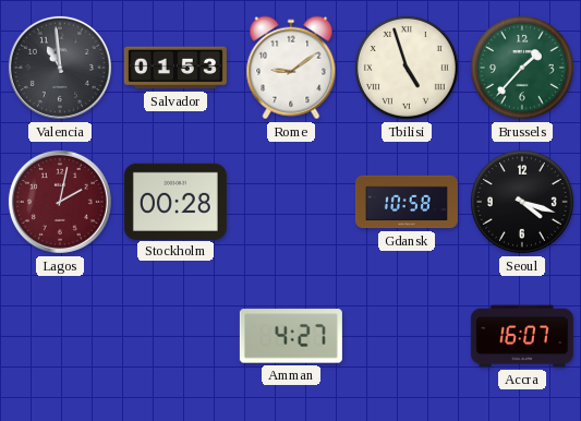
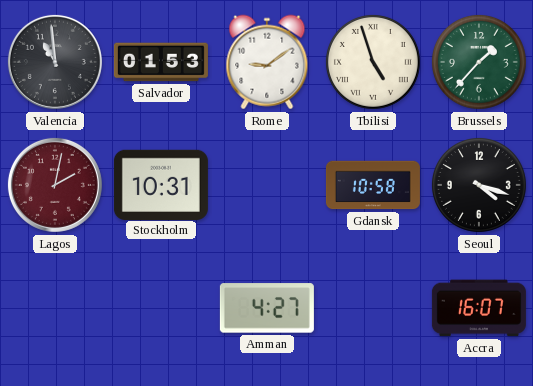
Stockholm: 00:28 -> 10:31
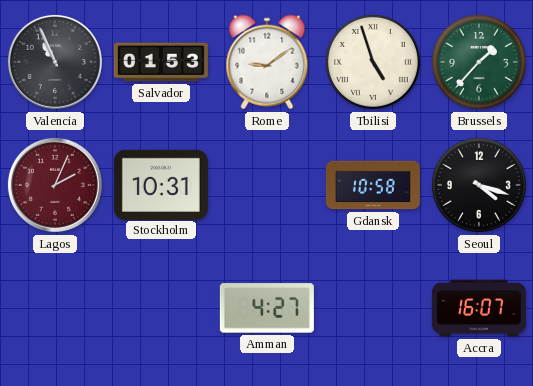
Valencia: 10:59 -> 10:56
Lagos: 2:02 -> 2:04
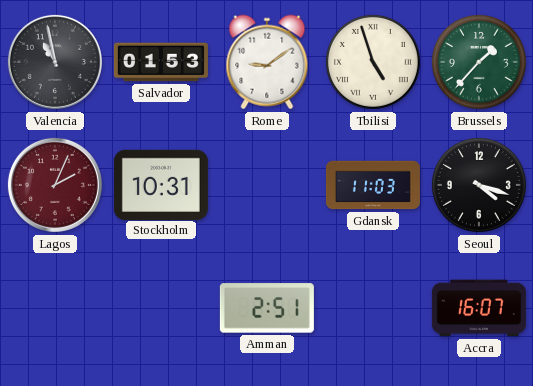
Valencia: 10:56 -> 10:58
Gdansk: 10:58 -> 11:03
Amman: 4:27 -> 2:51
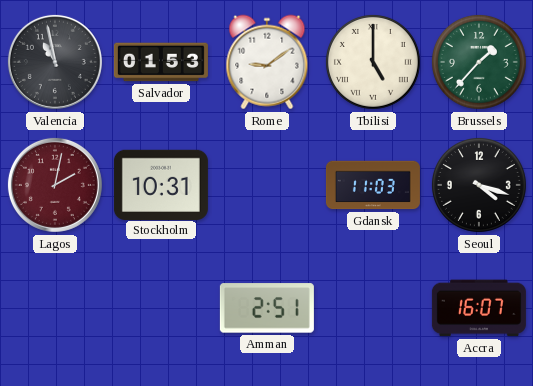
Tbilisi: 4:57 -> 5:00
Lagos: 2:04 -> 2:02
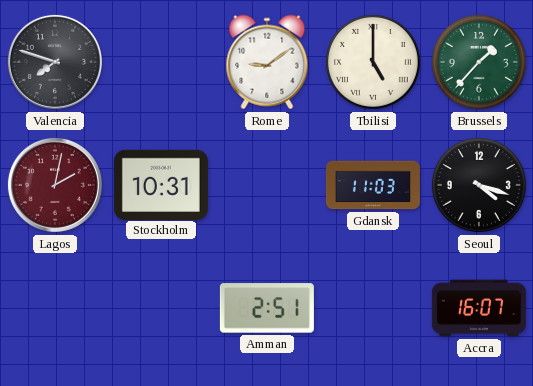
Valencia: 10:58 -> 7:48
Salvador: 01:53 -> none
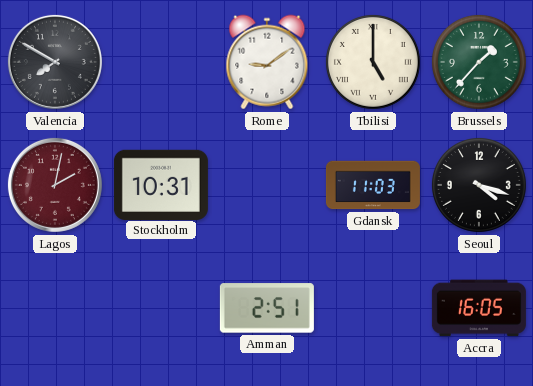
Valencia: 7:48 -> 7:50
Accra: 16:07 -> 16:05
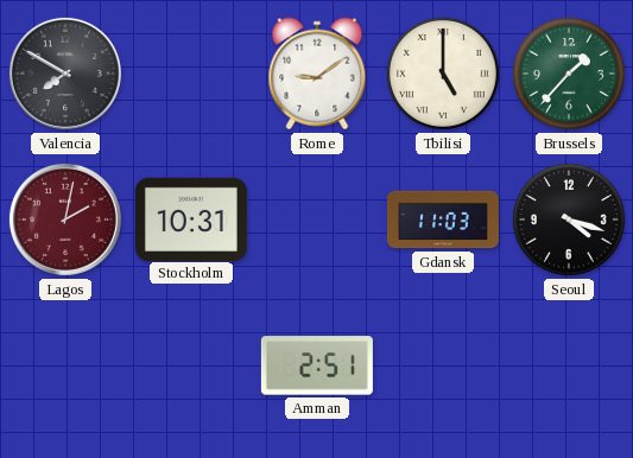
Accra: 16:05 -> none
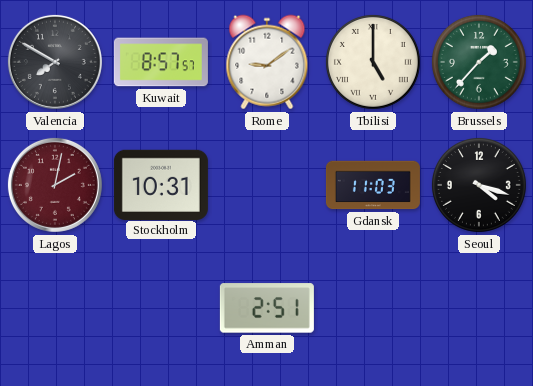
Kuwait: none -> 8:57
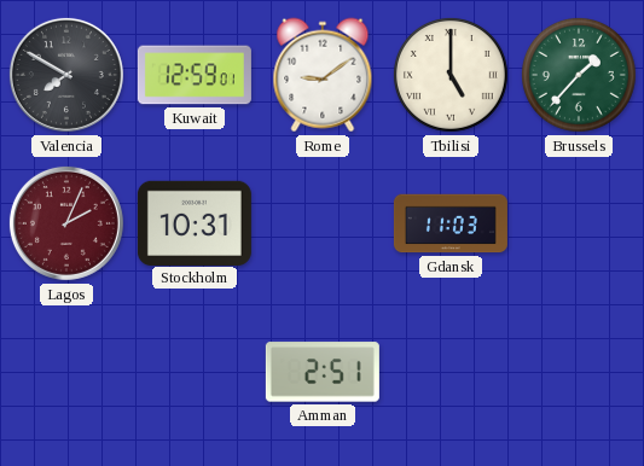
Kuwait: 8:57 -> 12:59
Lagos: 2:02 -> 2:04
Seoul: 4:18 -> none
